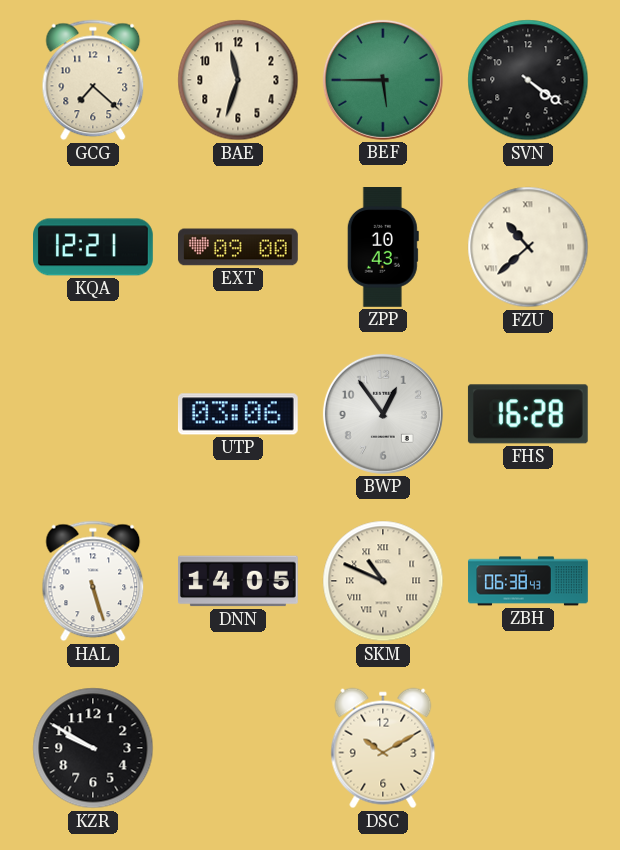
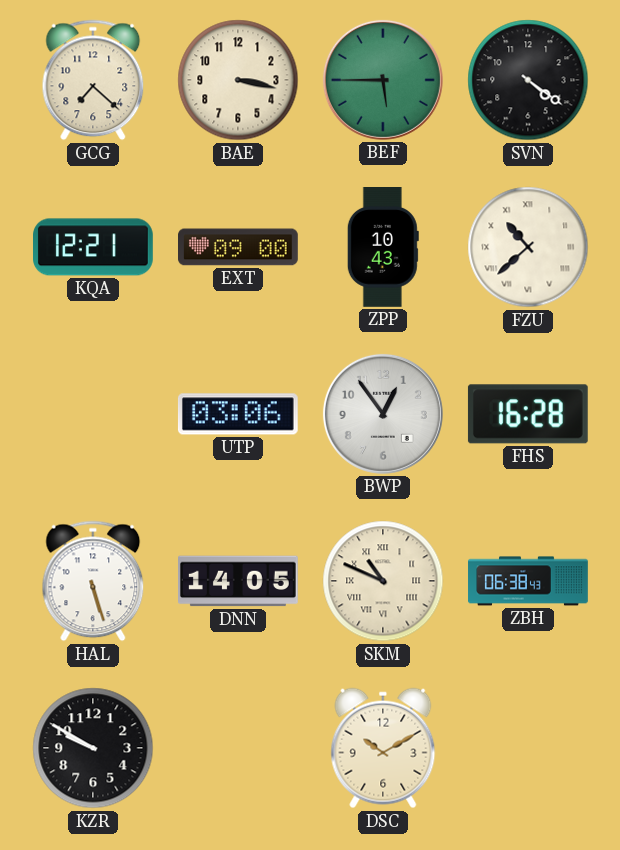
BAE: 11:33 -> 3:17
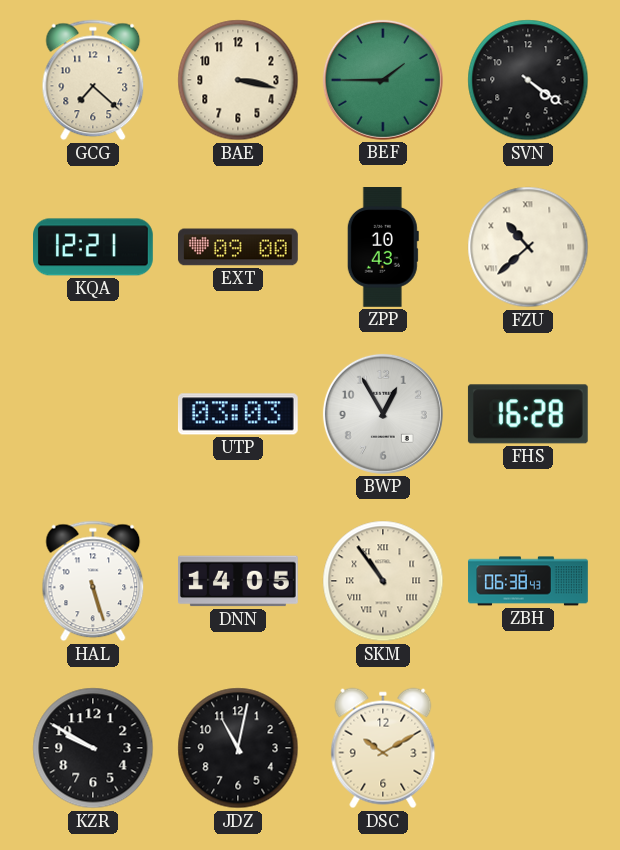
BEF: 5:45 -> 1:45
UTP: 03:06 -> 03:03
BWP: 12:54 -> 12:55
SKM: 10:49 -> 10:54
JDZ: none -> 11:02
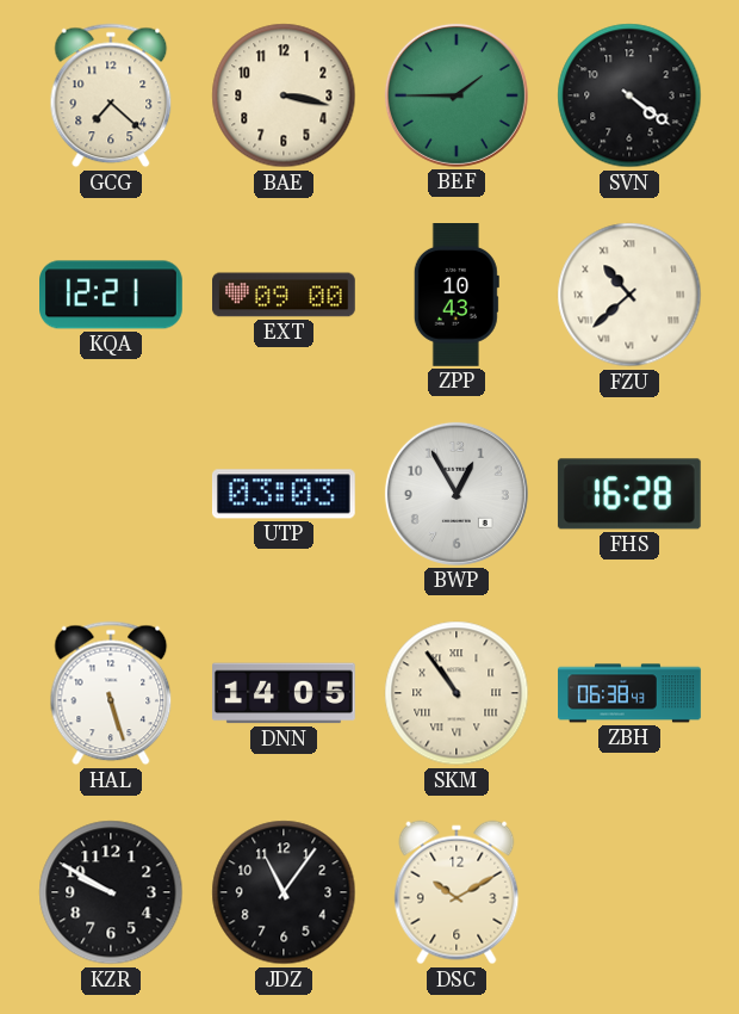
JDZ: 11:02 -> 11:06
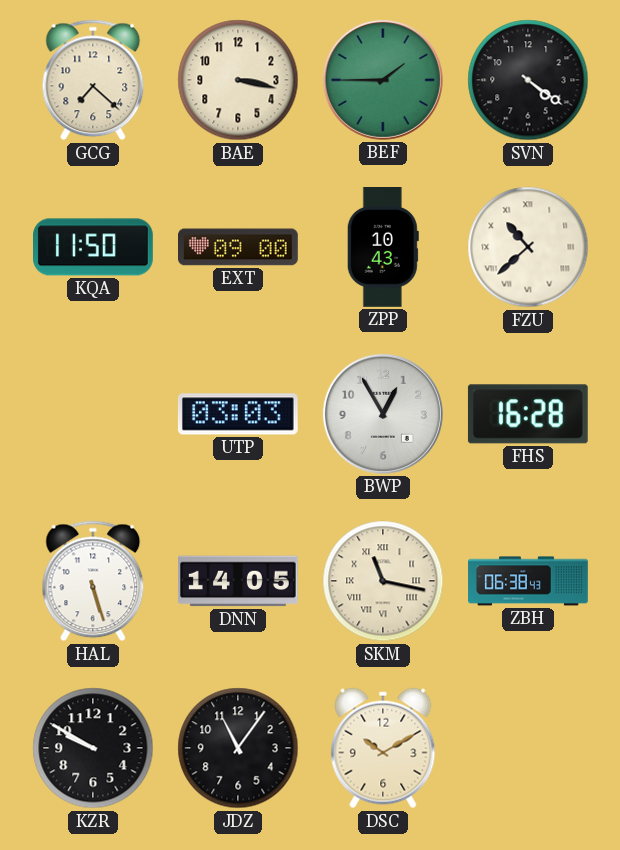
KQA: 12:21 -> 11:50
SKM: 10:54 -> 11:17
